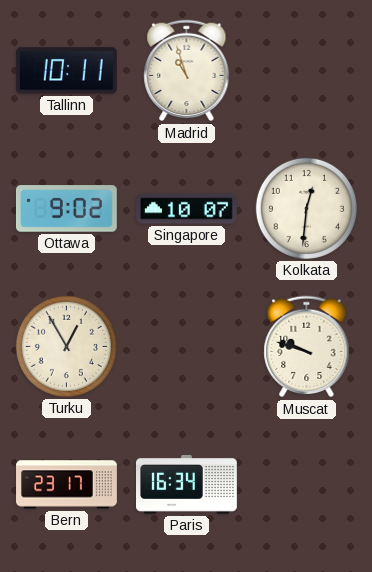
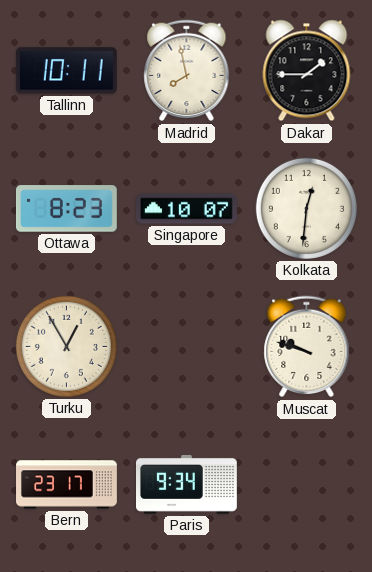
Madrid: 10:57 -> 7:58
Dakar: none -> 1:45
Ottawa: 9:02 -> 8:23
Paris: 16:34 -> 9:34
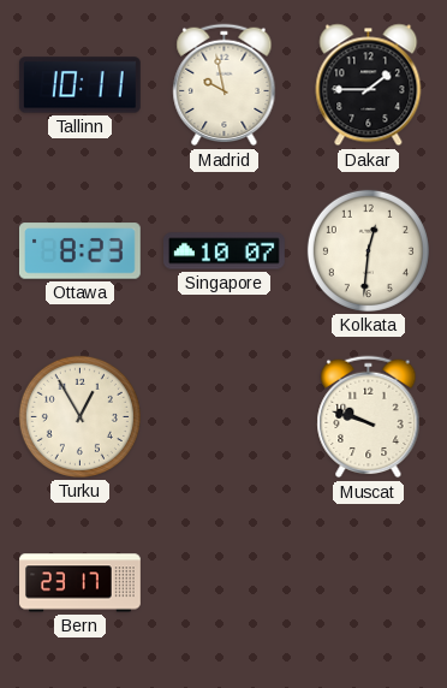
Madrid: 7:58 -> 9:58
Paris: 9:34 -> none
